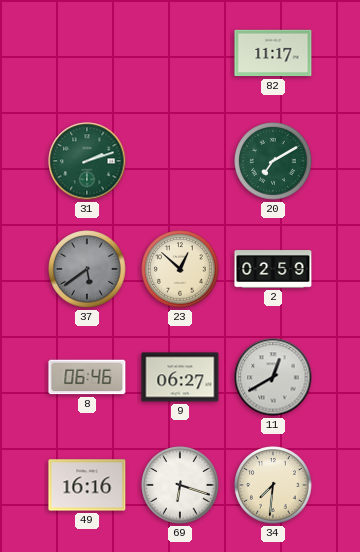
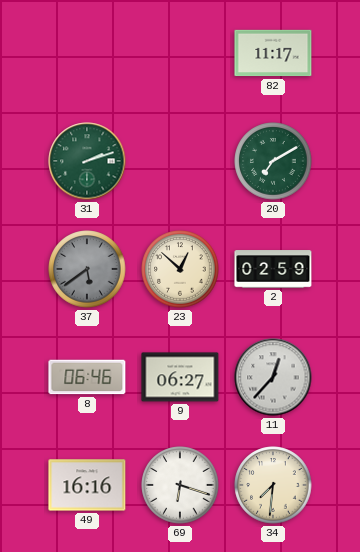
11: 12:40 -> 12:37
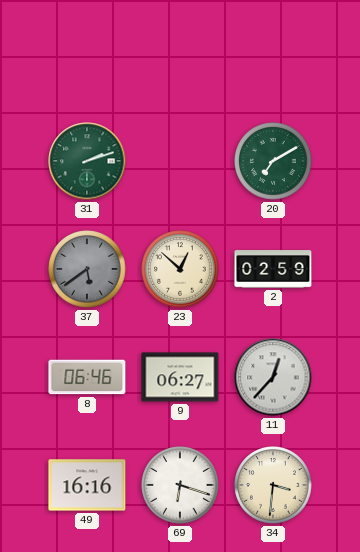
82: 11:17 -> none
34: 7:31 -> 3:31
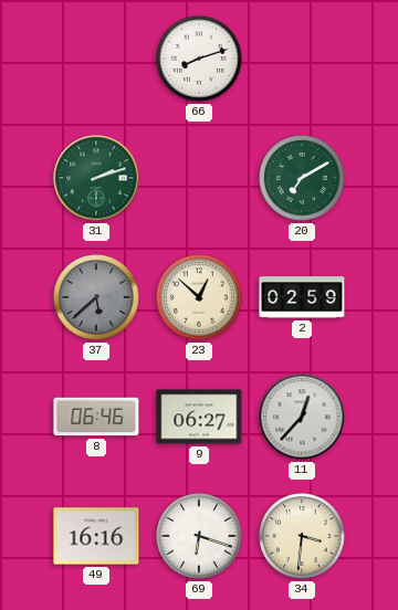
66: none -> 8:12
37: 5:39 -> 5:38
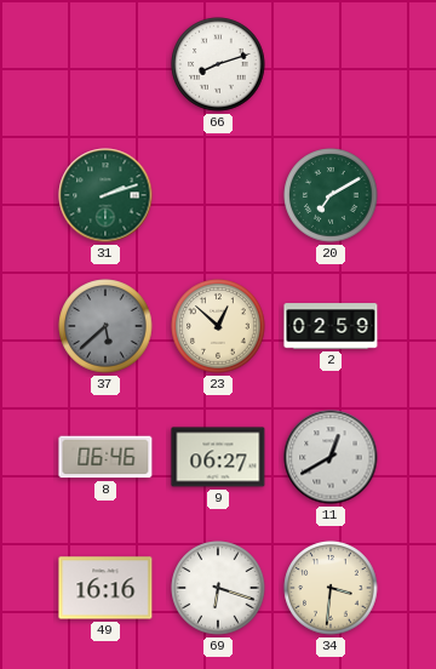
11: 12:37 -> 12:40
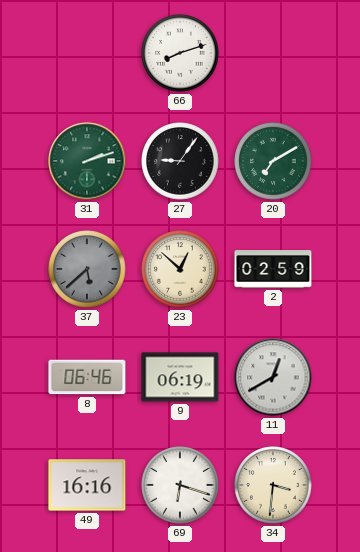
27: none -> 9:06
9: 06:27 -> 06:19
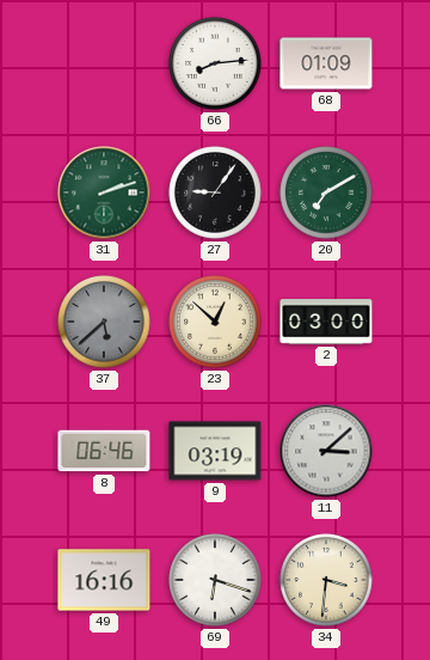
66: 8:12 -> 8:14
68: none -> 01:09
2: 02:59 -> 03:00
9: 06:19 -> 03:19
11: 12:40 -> 3:08
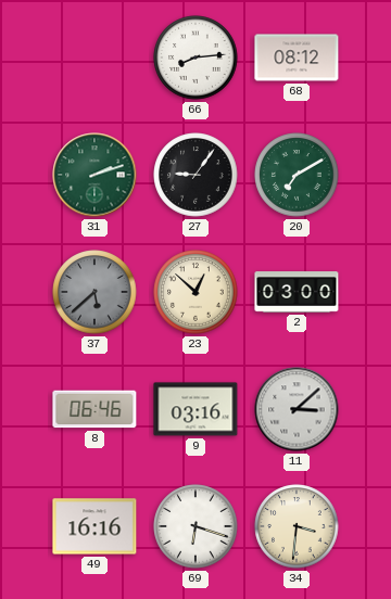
68: 01:09 -> 08:12
9: 03:19 -> 03:16
